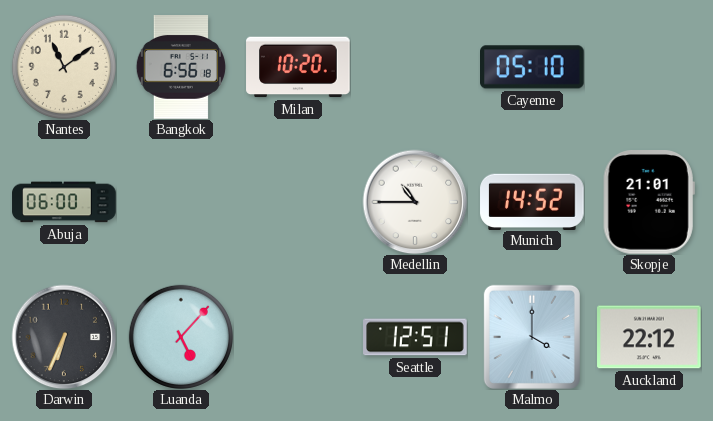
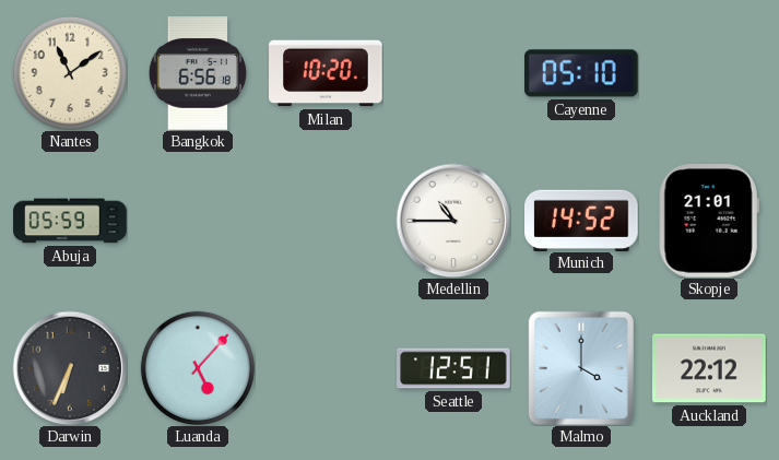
Abuja: 06:00 -> 05:59
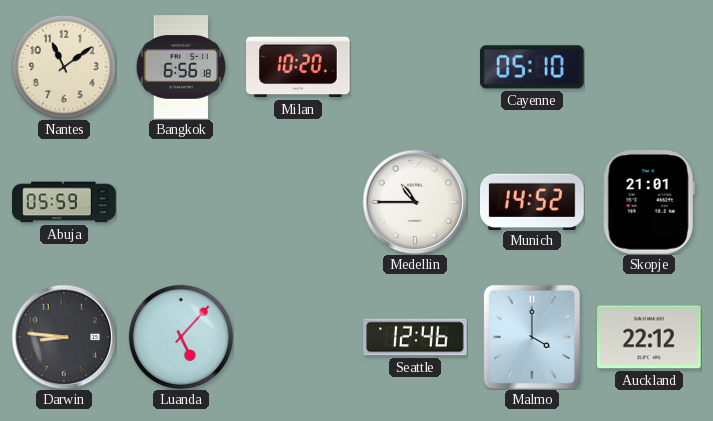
Darwin: 6:34 -> 8:46
Seattle: 12:51 -> 12:46
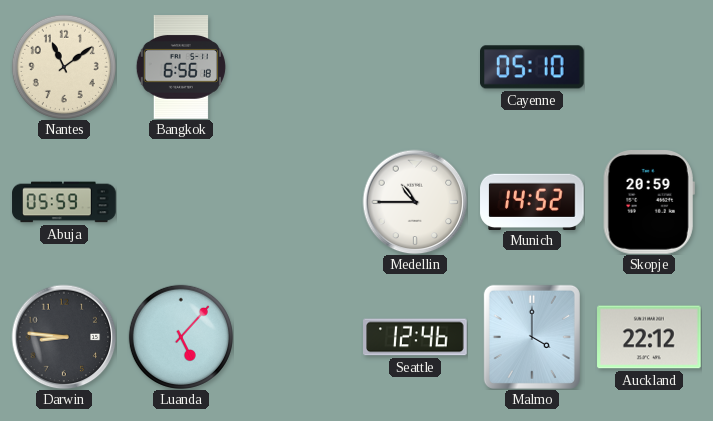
Milan: 10:20 -> none
Skopje: 21:01 -> 20:59
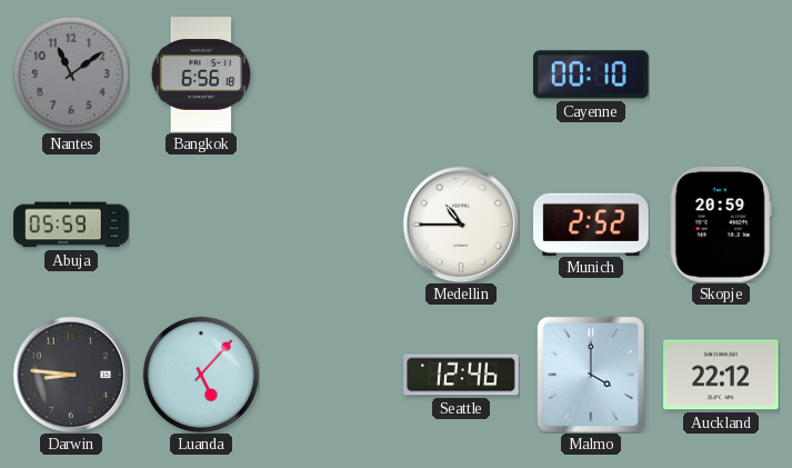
Nantes dial: cream -> grey
Cayenne: 05:10 -> 00:10
Munich: 14:52 -> 2:52
